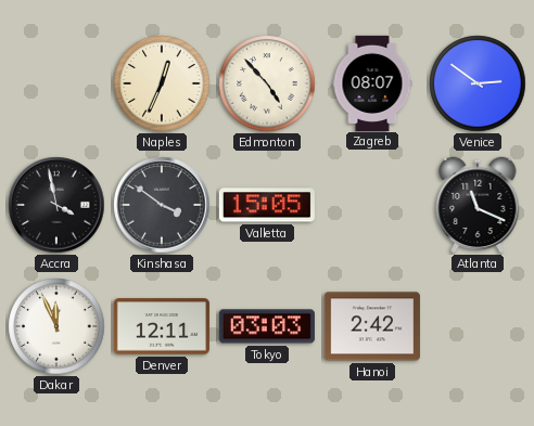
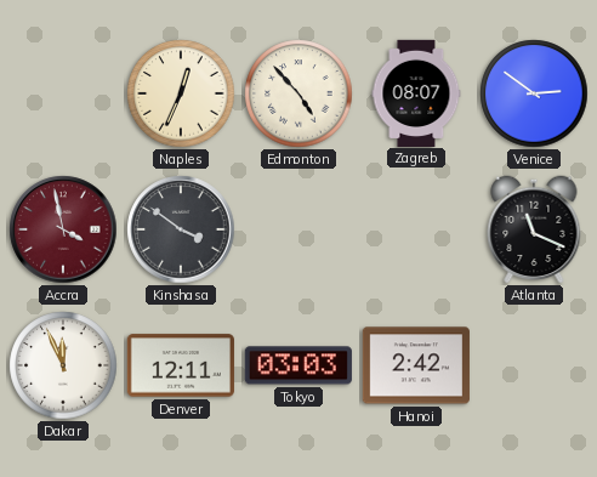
Accra dial: black -> burgundy
Valletta: 15:05 -> none
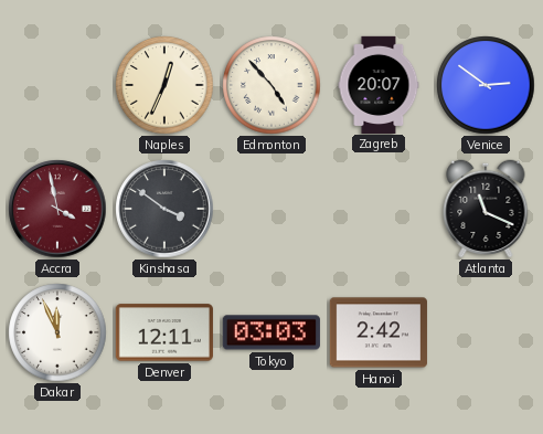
Zagreb: 08:07 -> 20:07
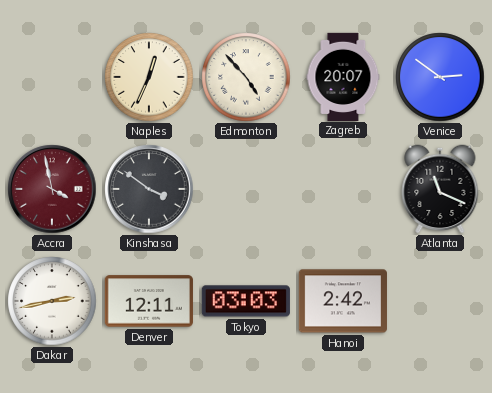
Dakar: 11:56 -> 2:43
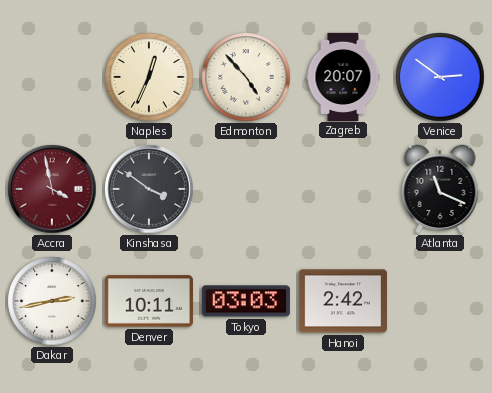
Denver: 12:11 -> 10:11
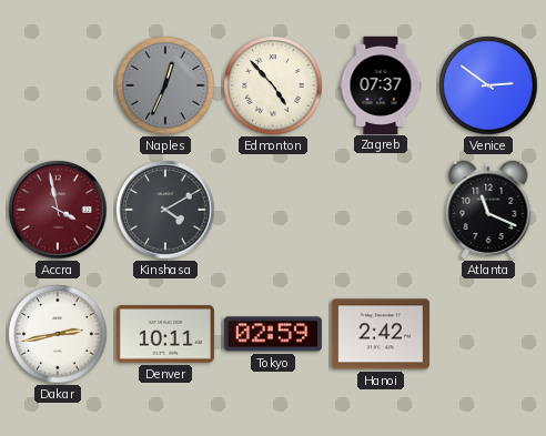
Naples dial: cream -> grey
Zagreb: 20:07 -> 07:37
Kinshasa: 3:51 -> 4:10
Tokyo: 03:03 -> 02:59
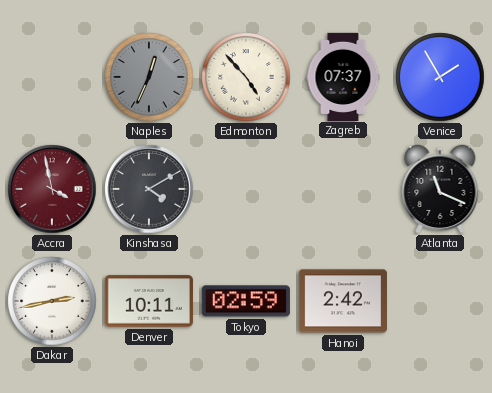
Venice: 2:51 -> 1:55
